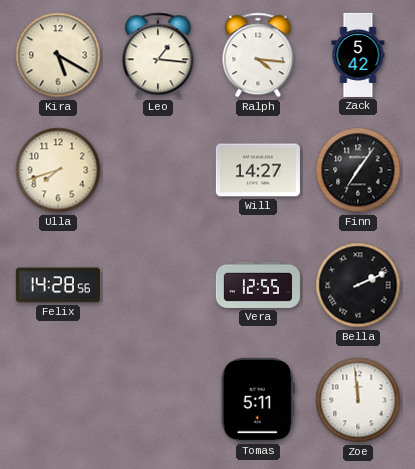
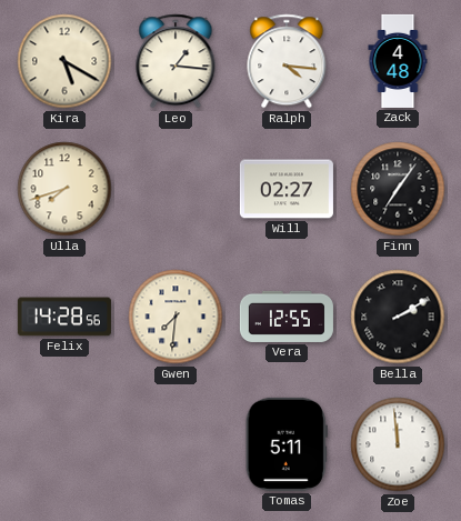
Zack: 5:42 -> 4:48
Will: 14:27 -> 02:27
Gwen: none -> 7:31
Bella: 2:11 -> 2:10
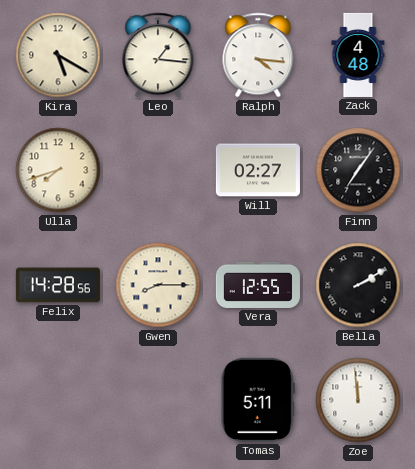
Gwen: 7:31 -> 8:15
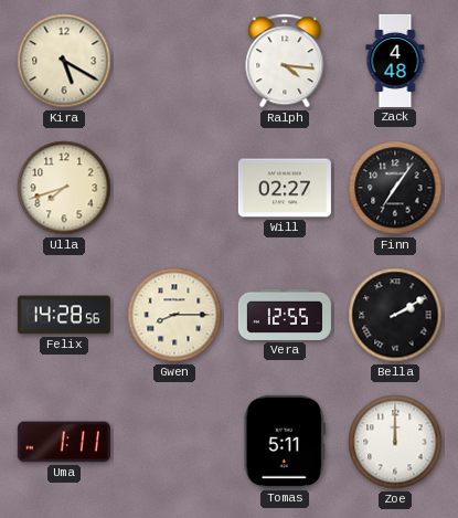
Leo: 1:16 -> none
Uma: none -> 1:11
Zoe: 11:59 -> 12:00
